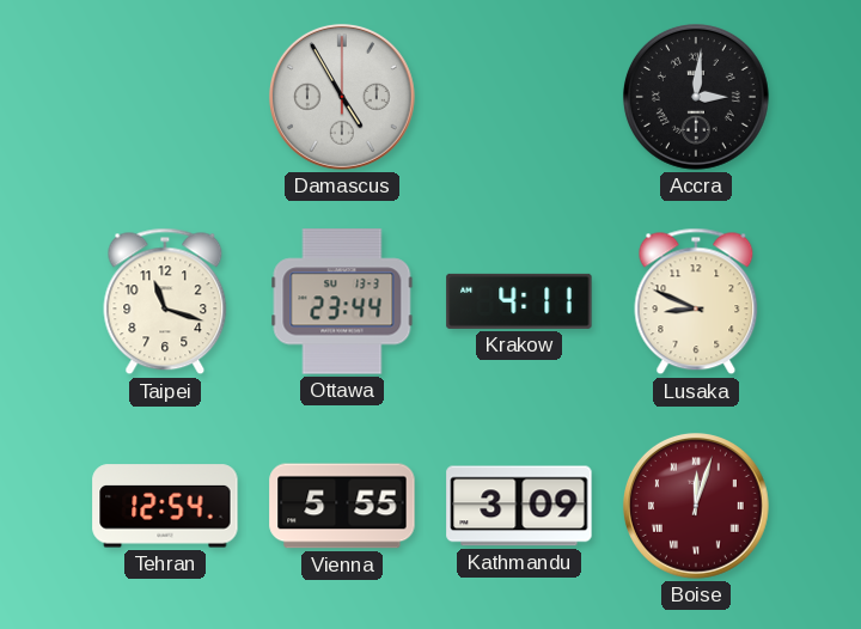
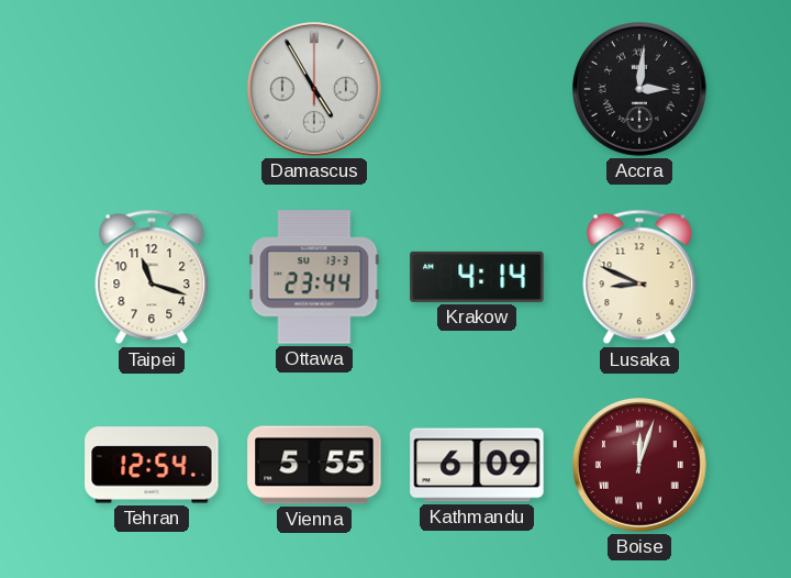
Krakow: 4:11 -> 4:14
Kathmandu: 3:09 -> 6:09
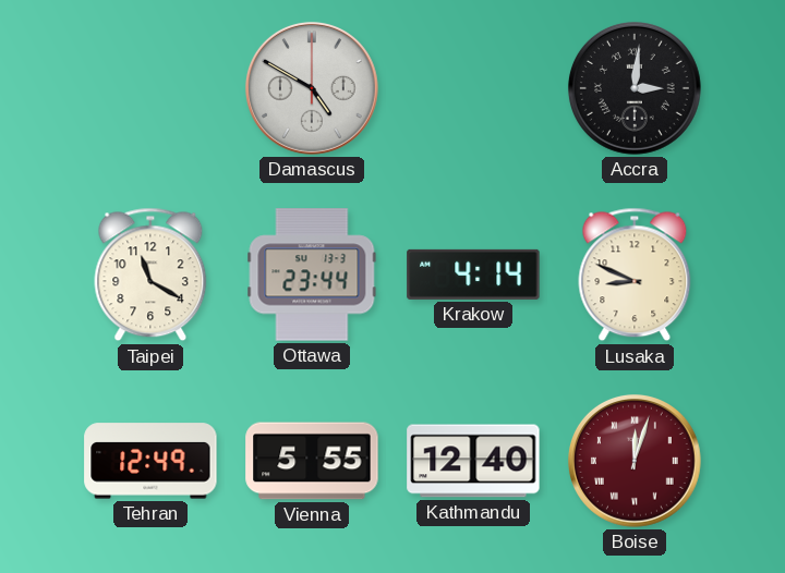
Damascus: 4:55 -> 4:50
Taipei: 11:18 -> 11:20
Tehran: 12:54 -> 12:49
Kathmandu: 6:09 -> 12:40
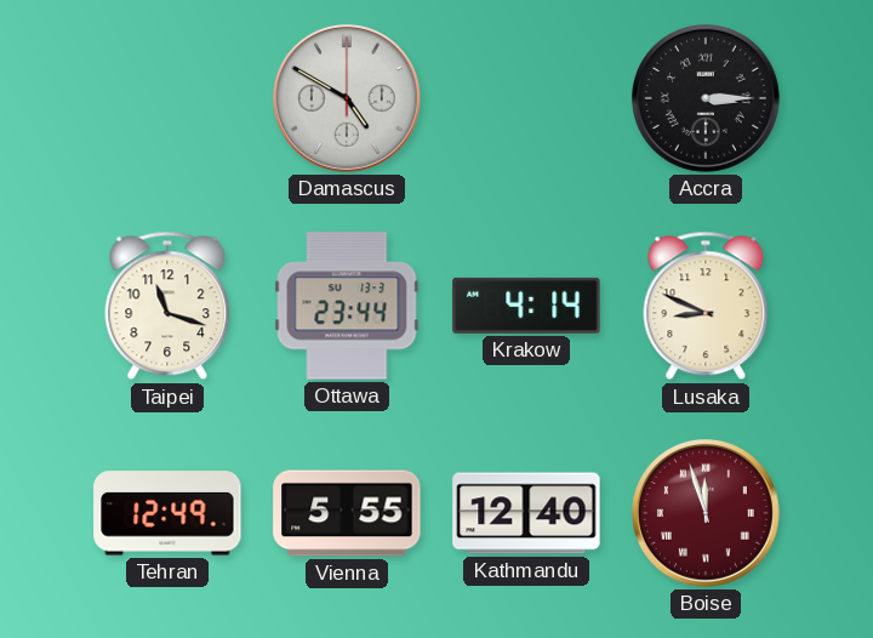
Accra: 3:01 -> 3:15
Taipei: 11:20 -> 11:18
Boise: 12:03 -> 11:57
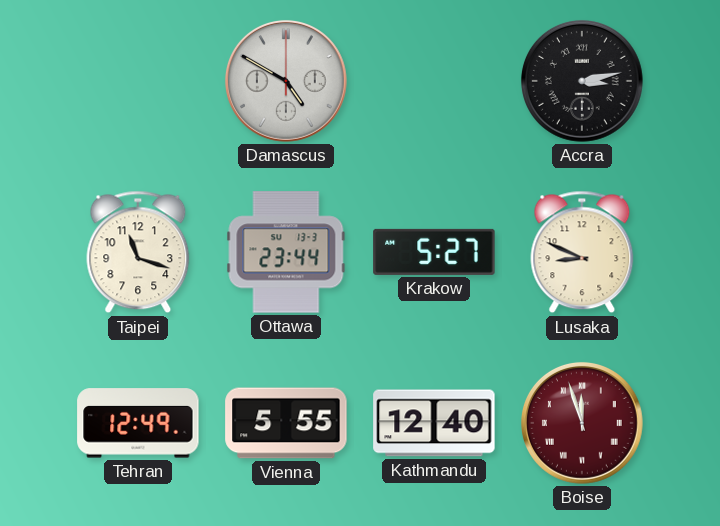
Accra: 3:15 -> 3:13
Krakow: 4:14 -> 5:27
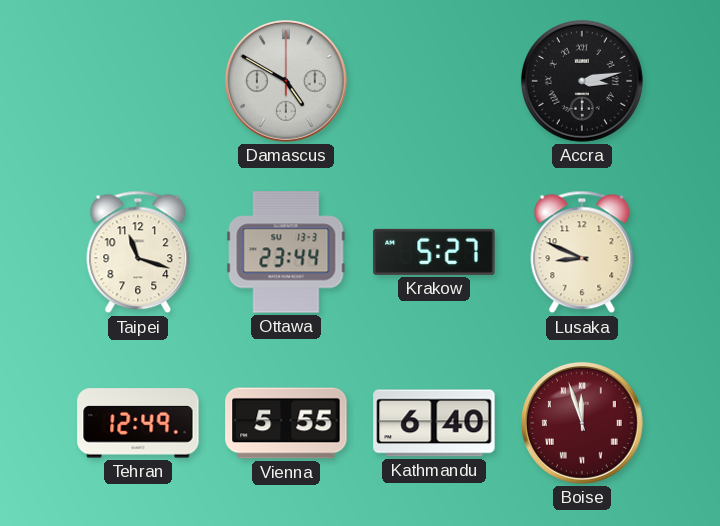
Kathmandu: 12:40 -> 6:40
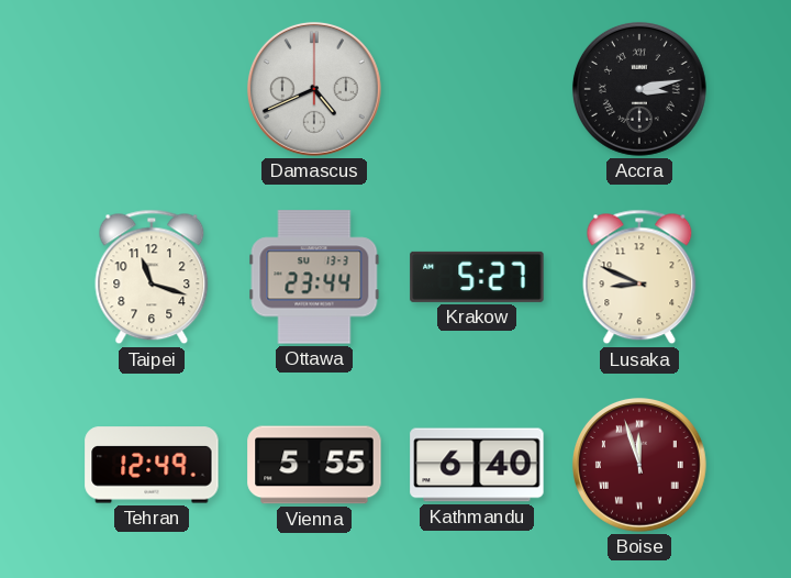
Damascus: 4:50 -> 4:41
